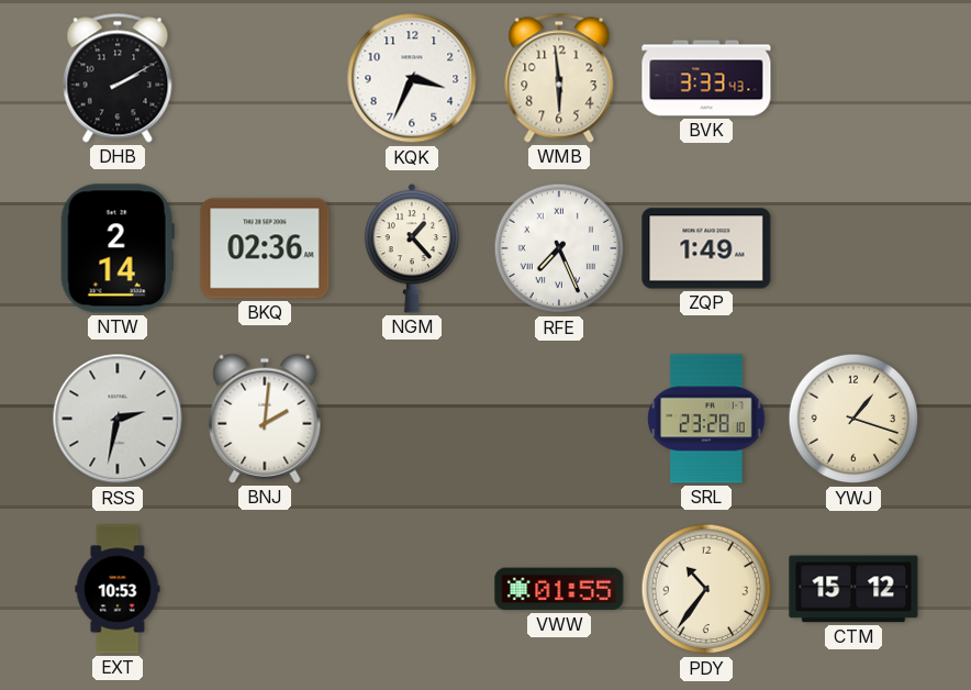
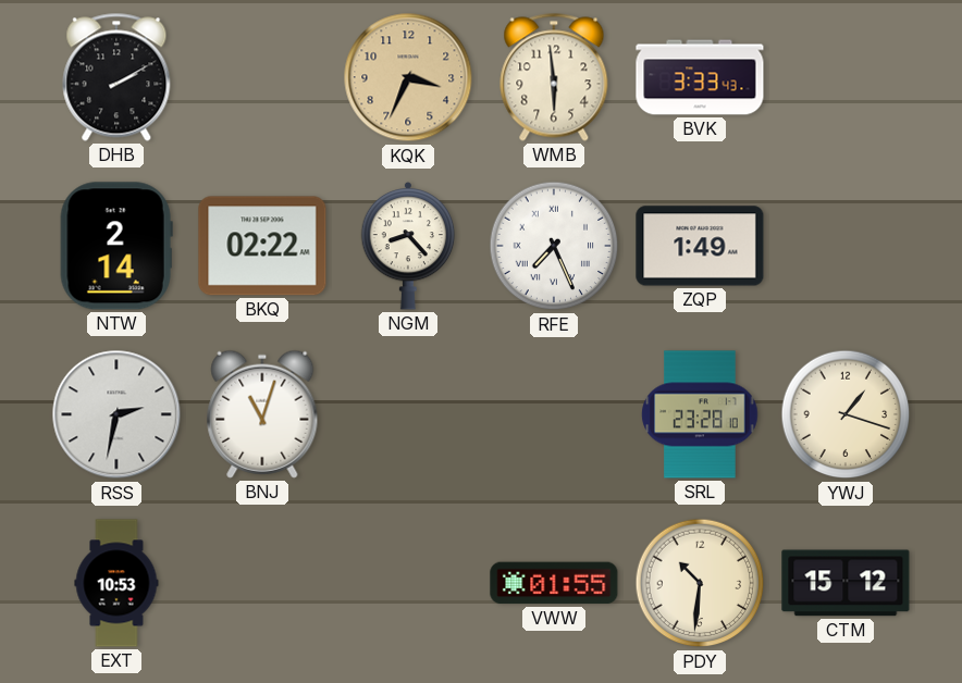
KQK dial: white -> champagne
BKQ: 02:36 -> 02:22
NGM: 1:23 -> 8:23
BNJ: 2:01 -> 11:03
PDY: 10:36 -> 10:31
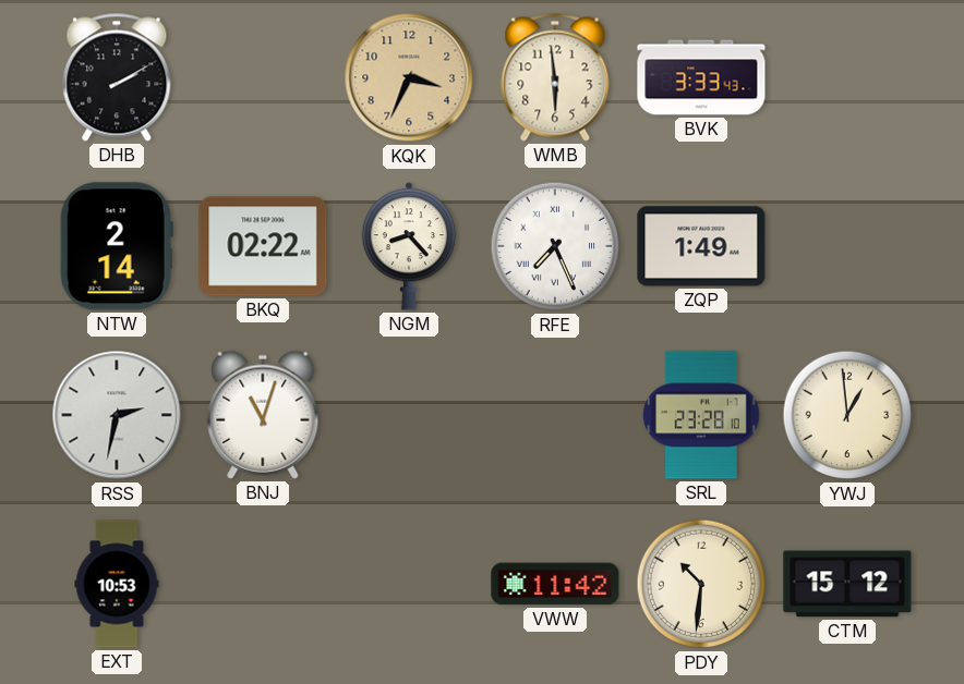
YWJ: 1:18 -> 12:59
VWW: 01:55 -> 11:42
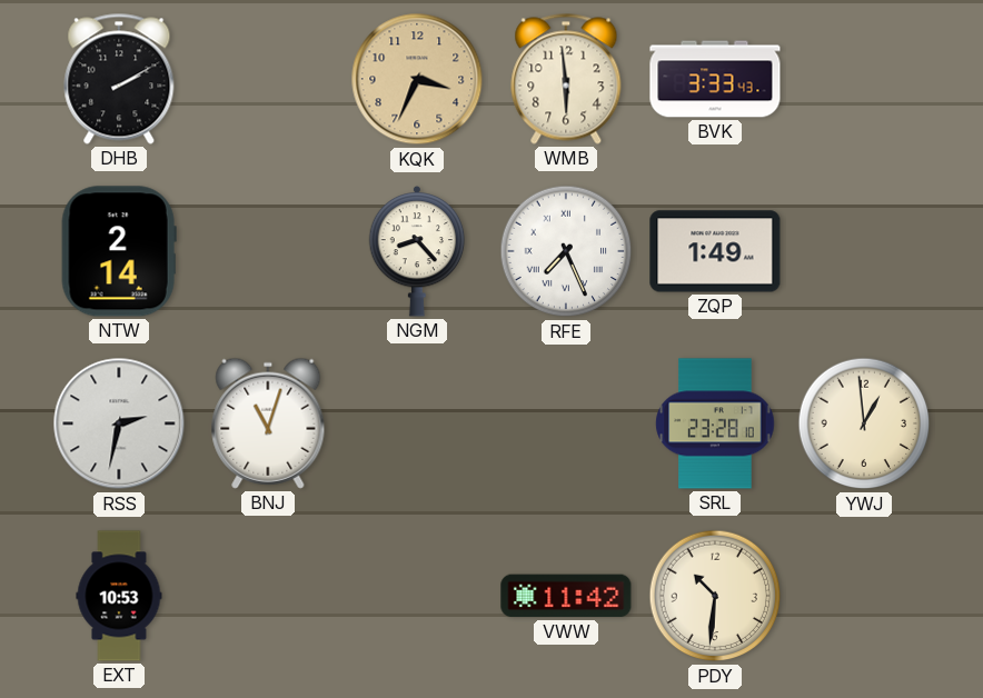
BKQ: 02:22 -> none
CTM: 15:12 -> none
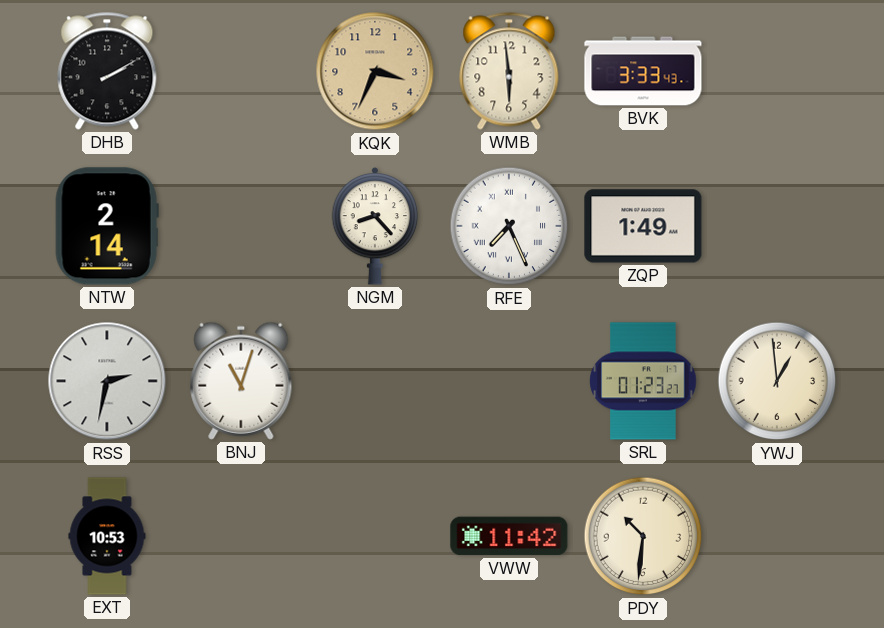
SRL: 23:28 -> 01:23
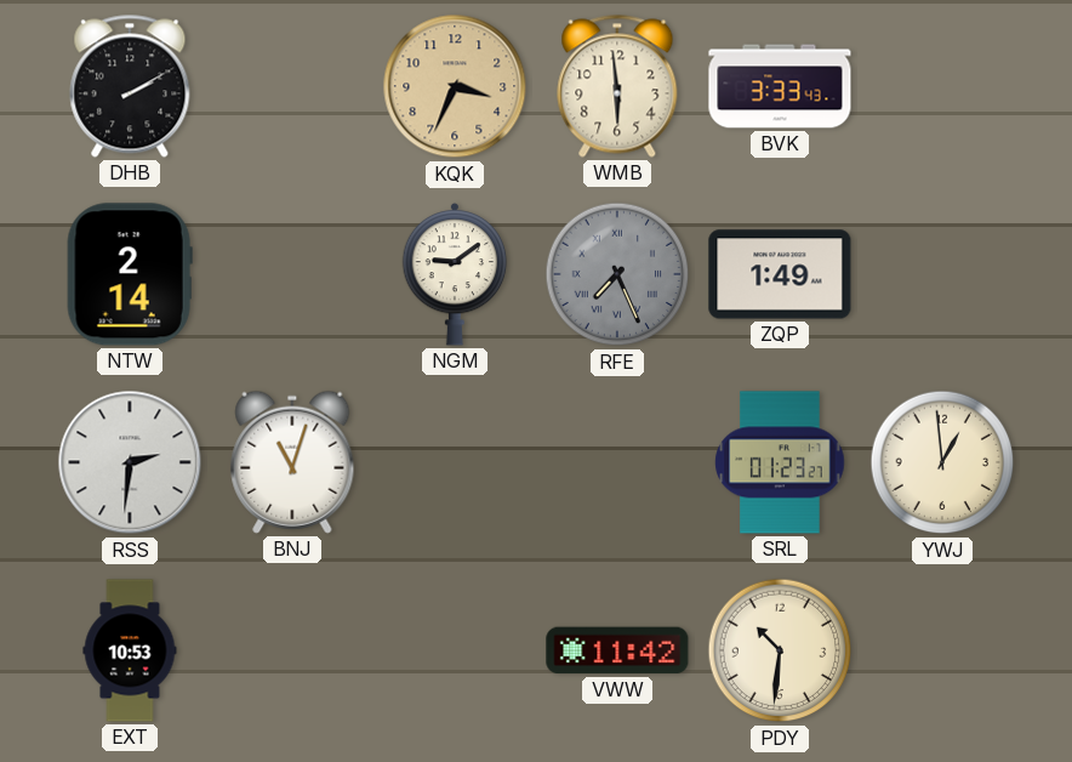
NGM: 8:23 -> 9:09
RFE dial: white -> grey
RSS: 2:32 -> 2:31
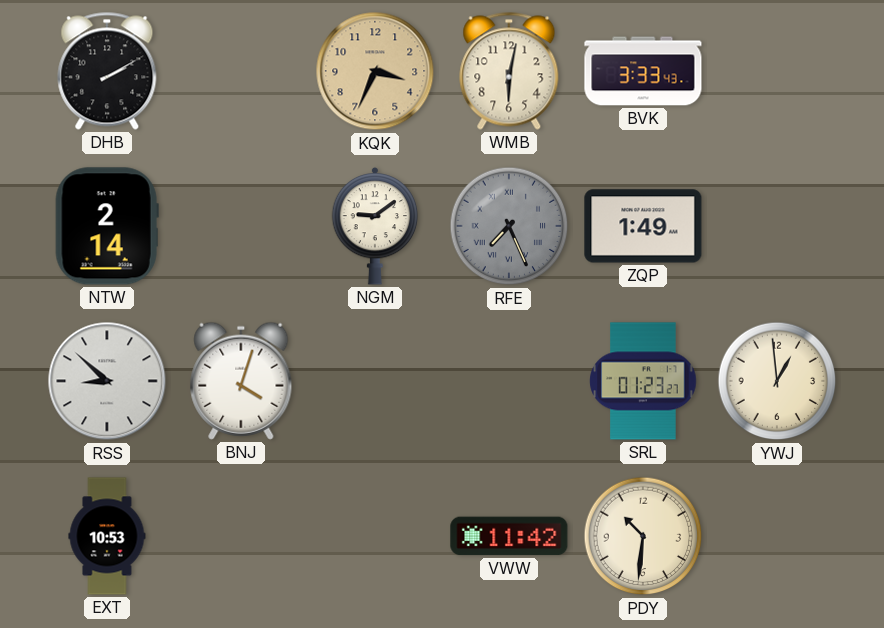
WMB: 5:59 -> 6:02
RSS: 2:31 -> 8:52
BNJ: 11:03 -> 4:03
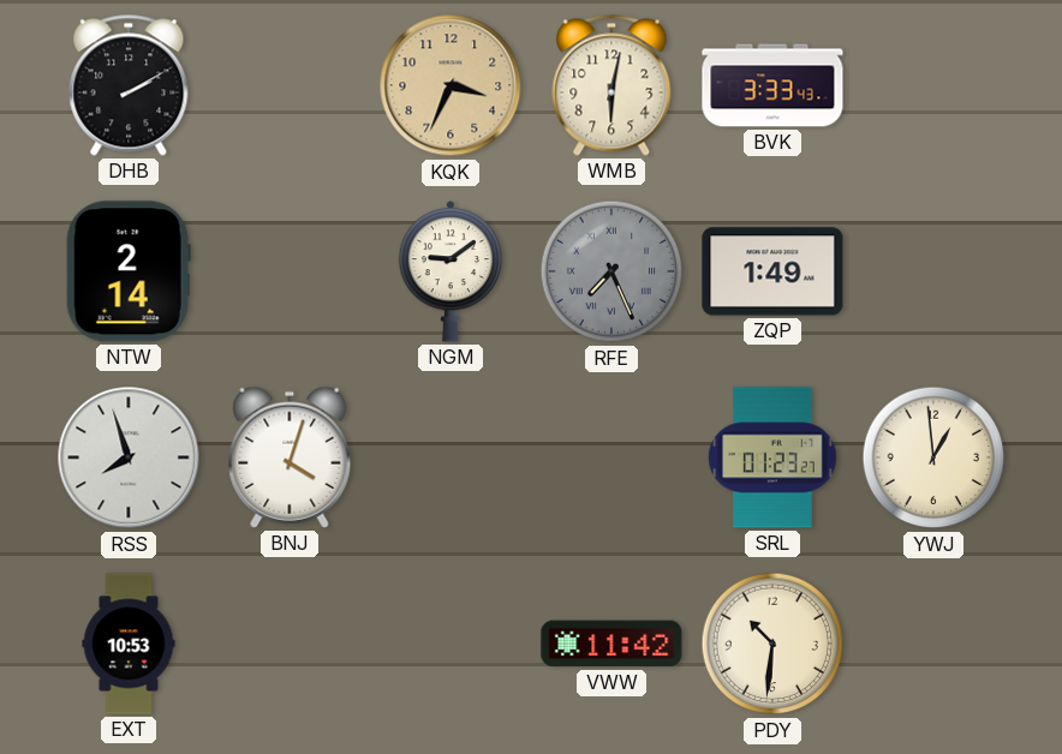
RSS: 8:52 -> 7:57
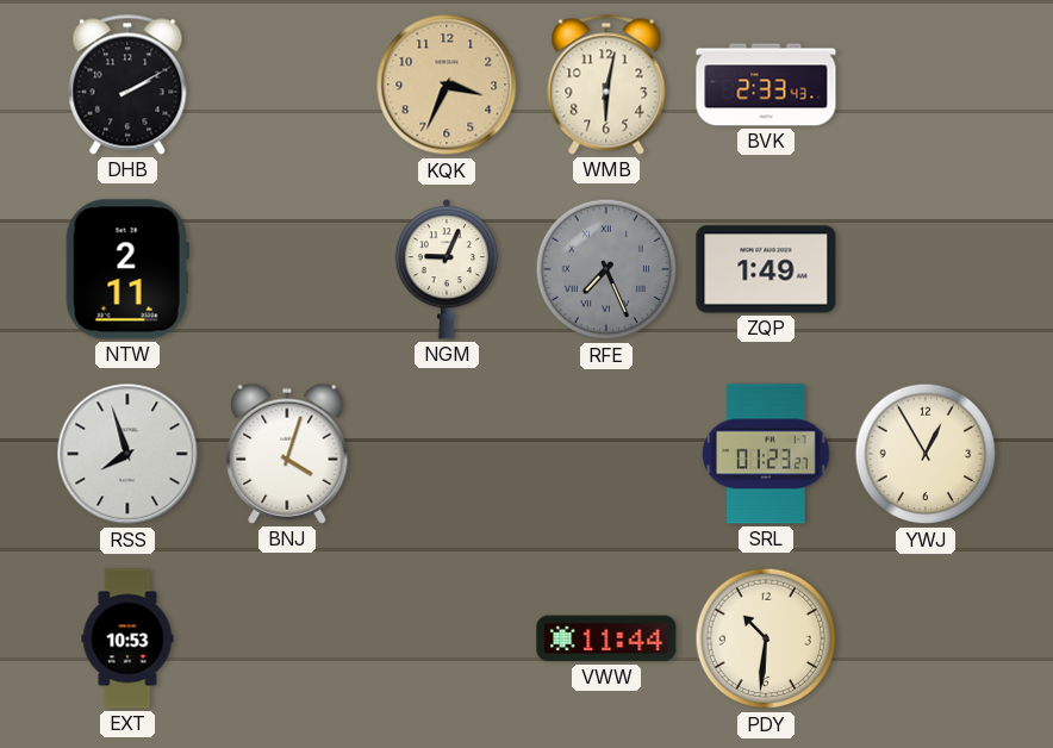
BVK: 3:33 -> 2:33
NTW: 2:14 -> 2:11
NGM: 9:09 -> 9:04
YWJ: 12:59 -> 12:55
VWW: 11:42 -> 11:44
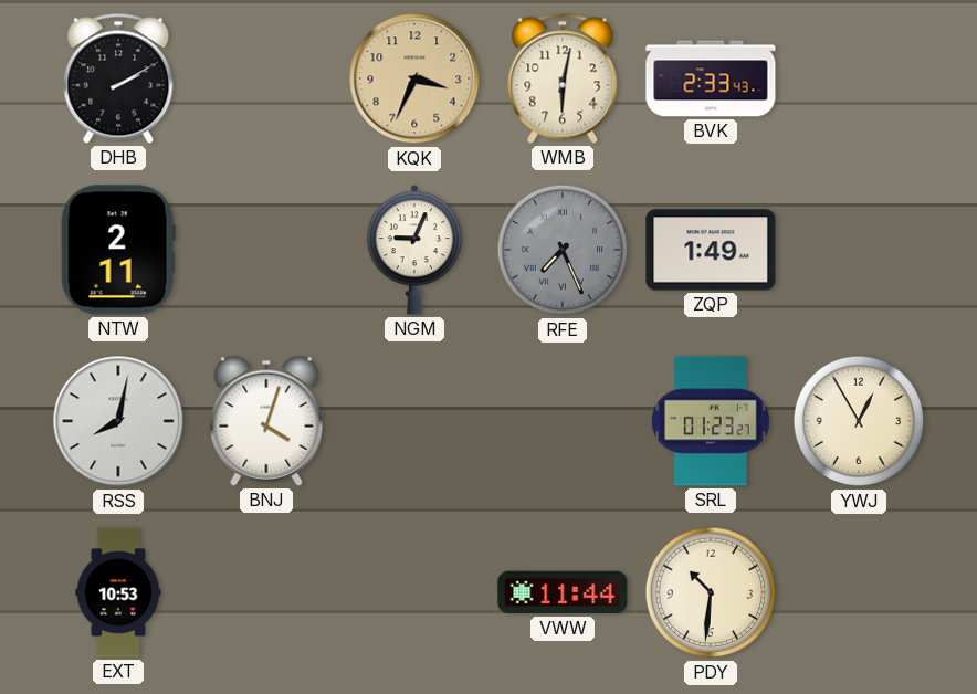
RSS: 7:57 -> 8:02
